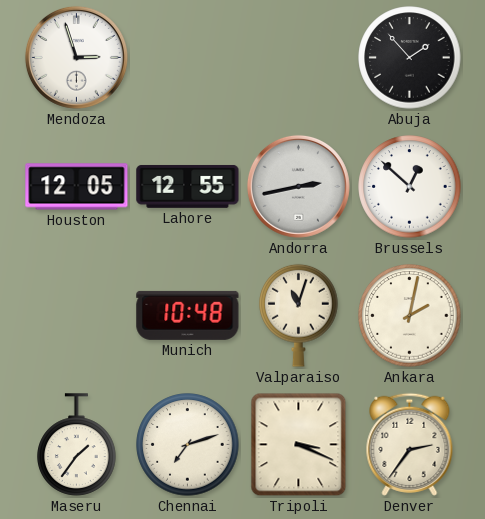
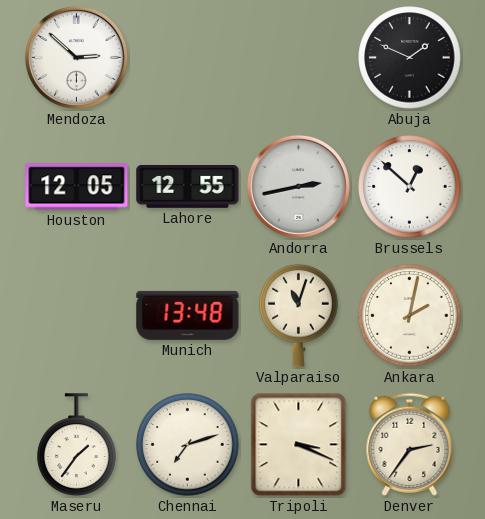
Mendoza: 2:57 -> 2:52
Abuja: 1:53 -> 1:49
Munich: 10:48 -> 13:48
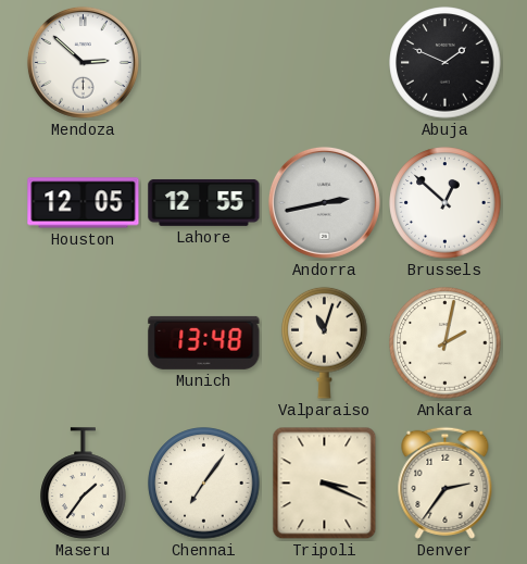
Chennai: 7:12 -> 7:06
